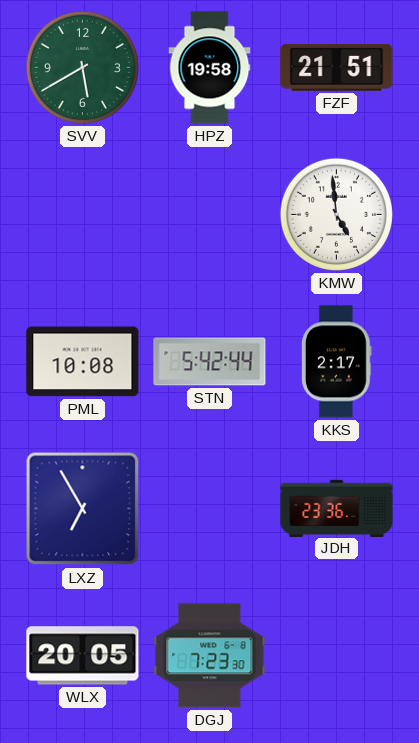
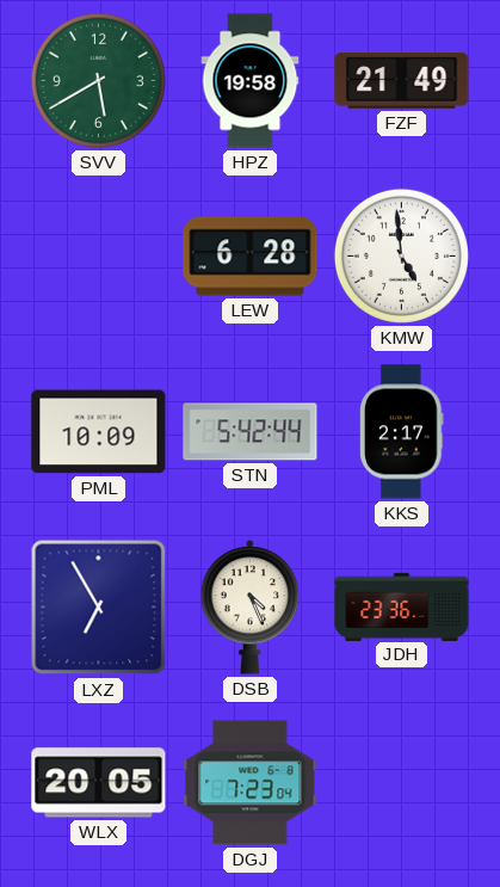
FZF: 21:51 -> 21:49
LEW: none -> 6:28
PML: 10:08 -> 10:09
DSB: none -> 4:26
DGJ: 7:23:30 -> 7:23:04
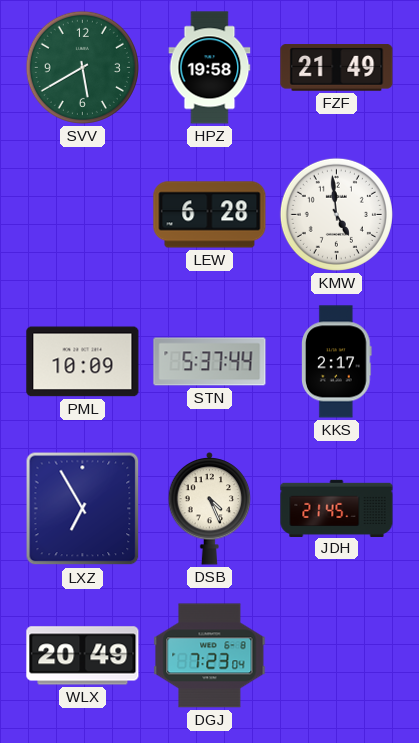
STN: 5:42 -> 5:37
JDH: 23:36 -> 21:45
WLX: 20:05 -> 20:49
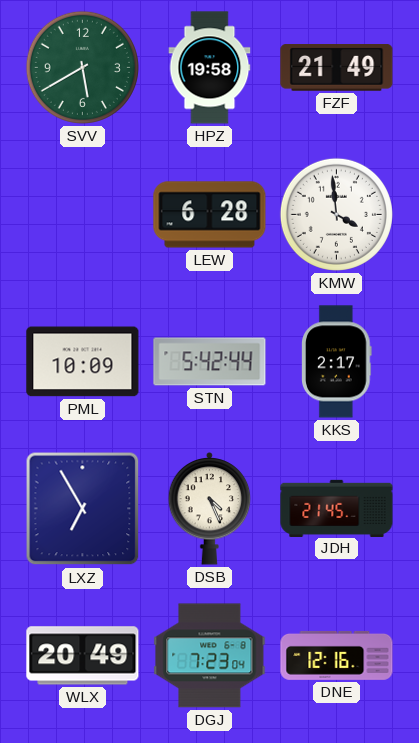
KMW: 4:59 -> 3:59
STN: 5:37 -> 5:42
DNE: none -> 12:16
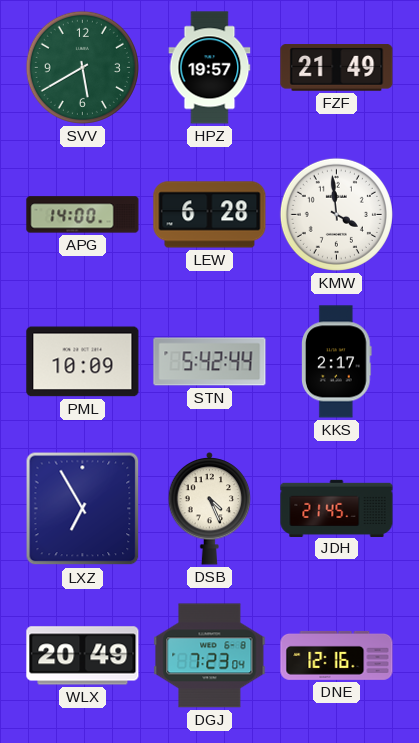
HPZ: 19:58 -> 19:57
APG: none -> 14:00
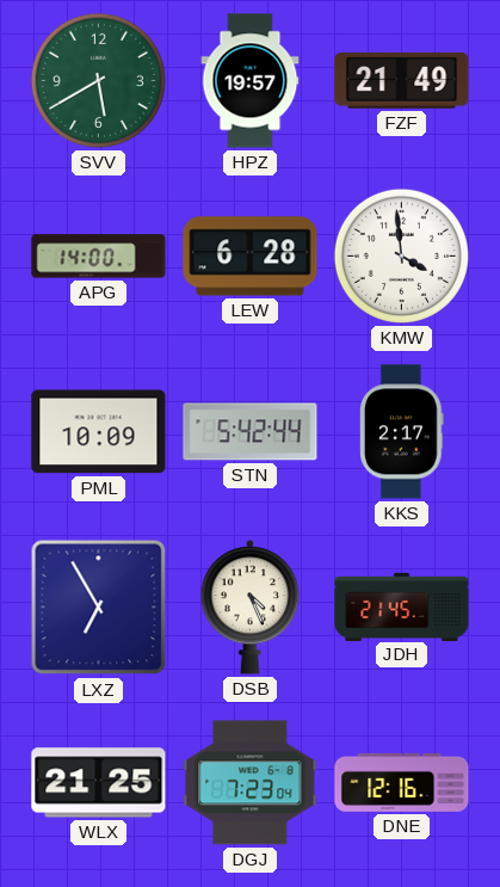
WLX: 20:49 -> 21:25
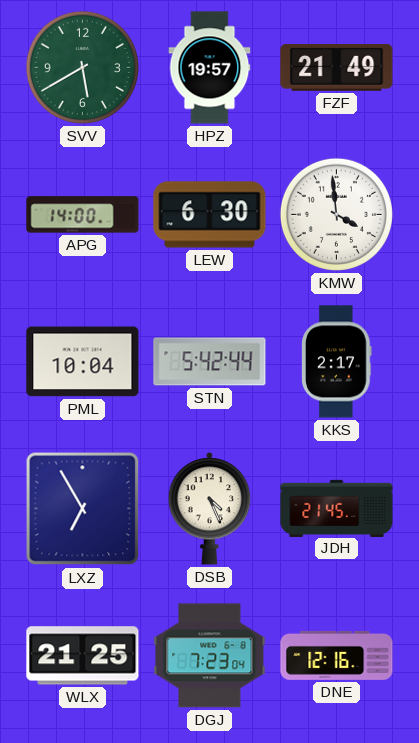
LEW: 6:28 -> 6:30
PML: 10:09 -> 10:04
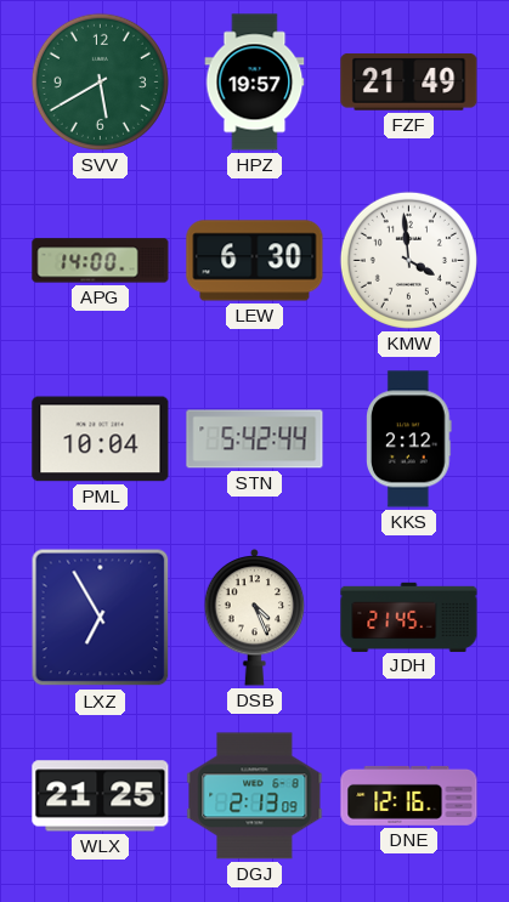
KKS: 2:17 -> 2:12
DGJ: 7:23 -> 2:13
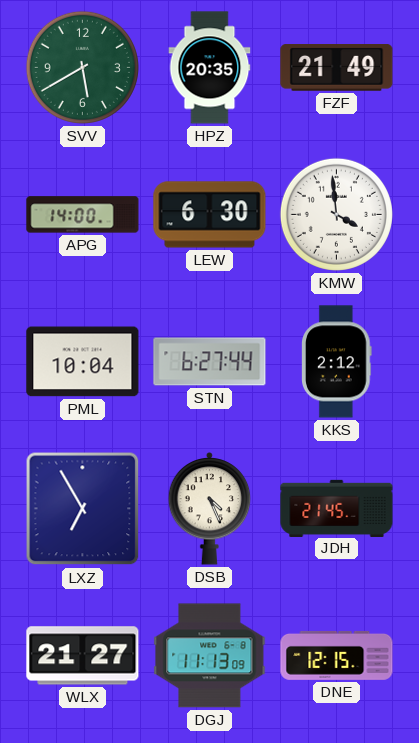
HPZ: 19:57 -> 20:35
STN: 5:42 -> 6:27
WLX: 21:25 -> 21:27
DGJ: 2:13 -> 11:13
DNE: 12:16 -> 12:15
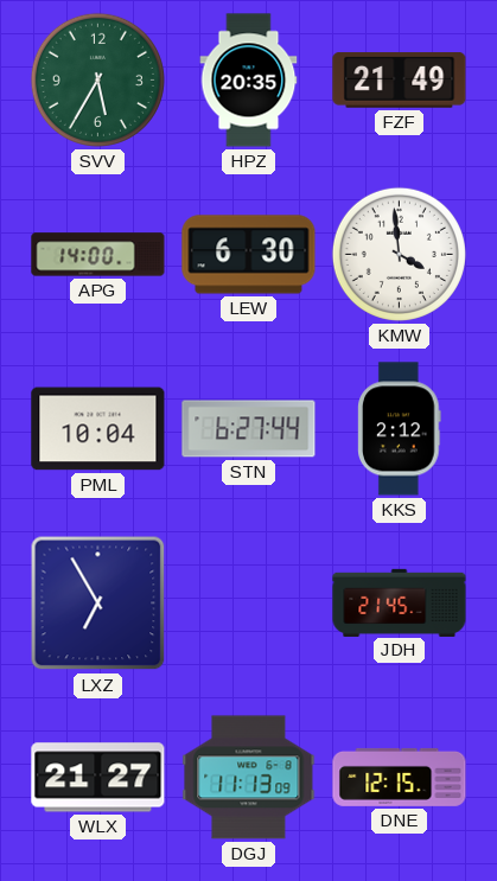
SVV: 5:40 -> 5:35
DSB: 4:26 -> none
